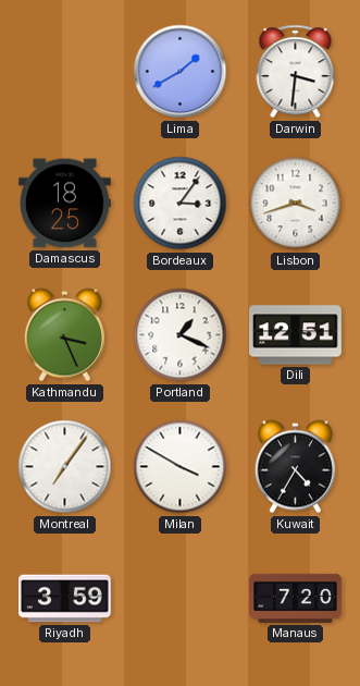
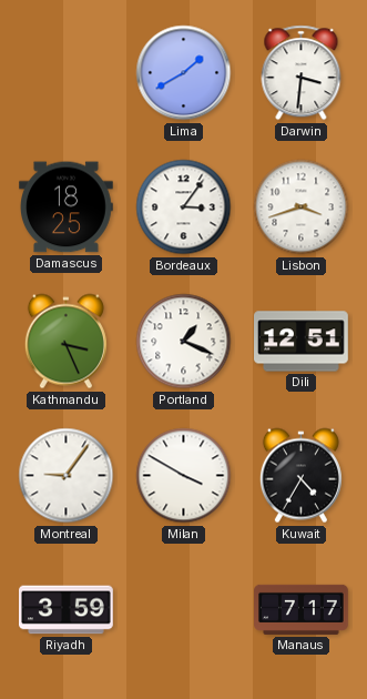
Montreal: 7:06 -> 9:06
Manaus: 7:20 -> 7:17
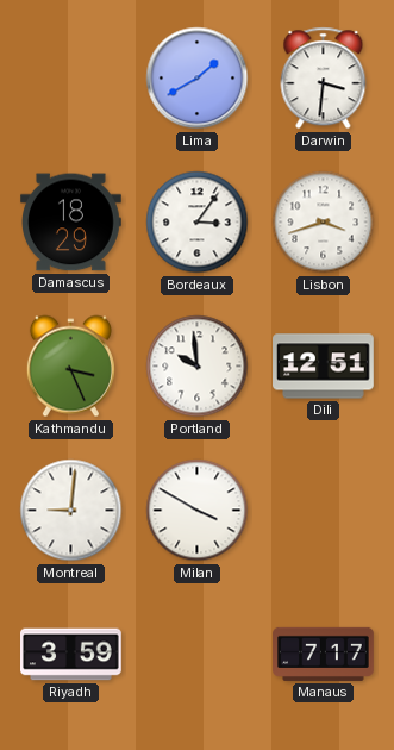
Damascus: 18:25 -> 18:29
Portland: 1:19 -> 9:59
Montreal: 9:06 -> 9:01
Kuwait: 4:35 -> none
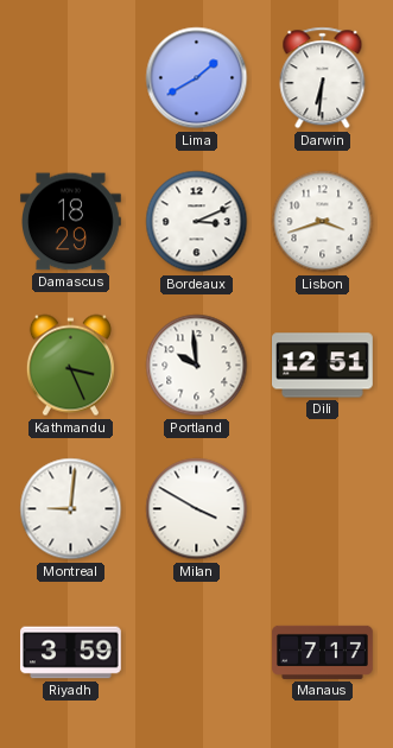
Darwin: 3:31 -> 6:31
Bordeaux: 3:06 -> 3:11
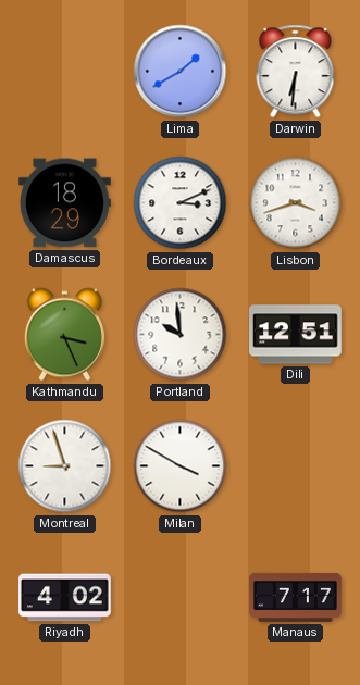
Montreal: 9:01 -> 8:57
Riyadh: 3:59 -> 4:02
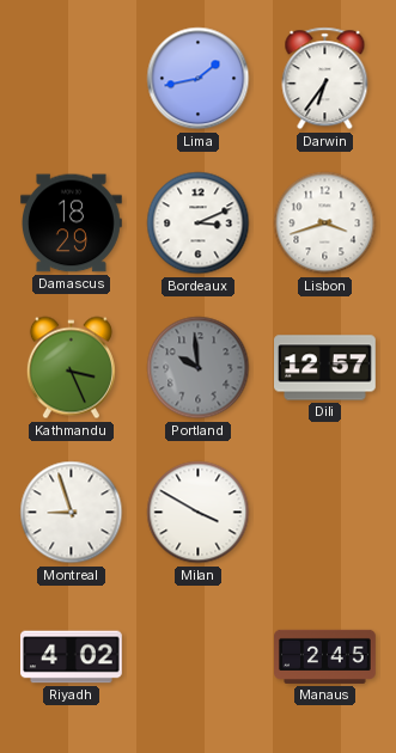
Lima: 1:40 -> 1:43
Darwin: 6:31 -> 6:36
Portland dial: white -> grey
Dili: 12:51 -> 12:57
Manaus: 7:17 -> 2:45
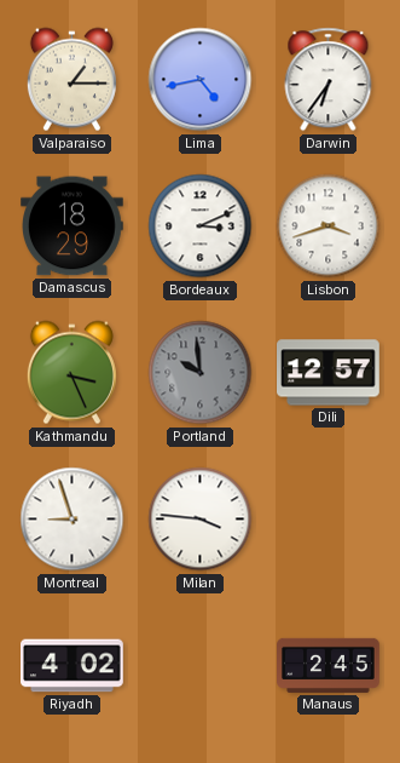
Valparaiso: none -> 1:15
Lima: 1:43 -> 4:43
Milan: 3:50 -> 3:46
